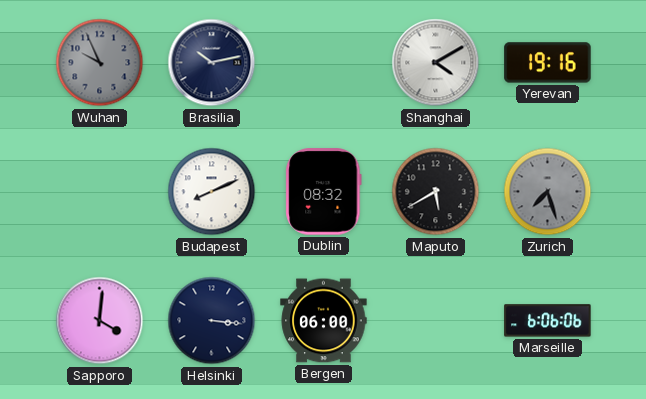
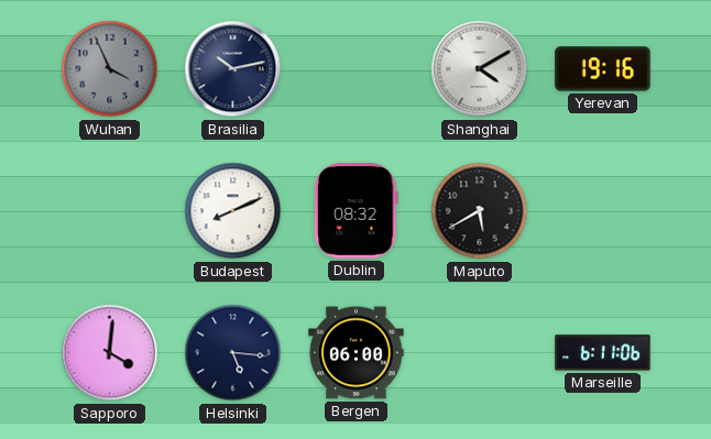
Wuhan: 9:56 -> 3:56
Zurich: 7:27 -> none
Helsinki: 3:16 -> 5:16
Marseille: 6:06 -> 6:11
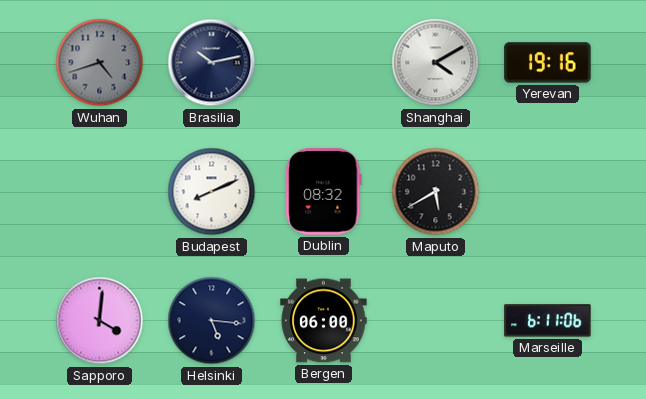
Wuhan: 3:56 -> 4:42
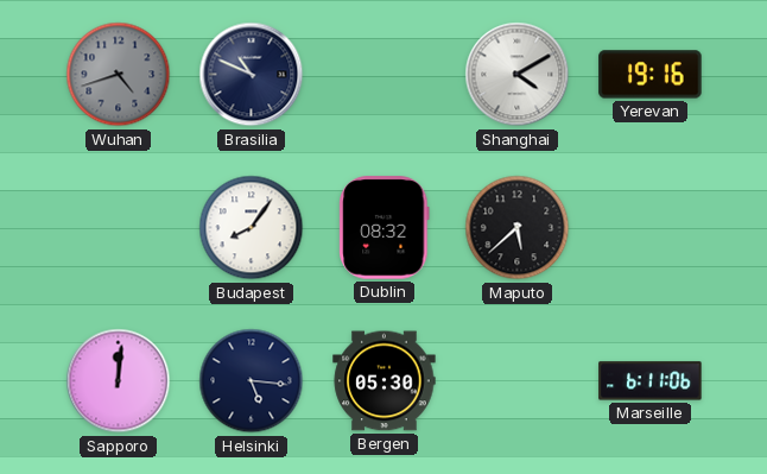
Brasilia: 10:13 -> 10:49
Budapest: 8:11 -> 8:06
Maputo: 5:40 -> 5:38
Sapporo: 4:01 -> 12:01
Bergen: 06:00 -> 05:30
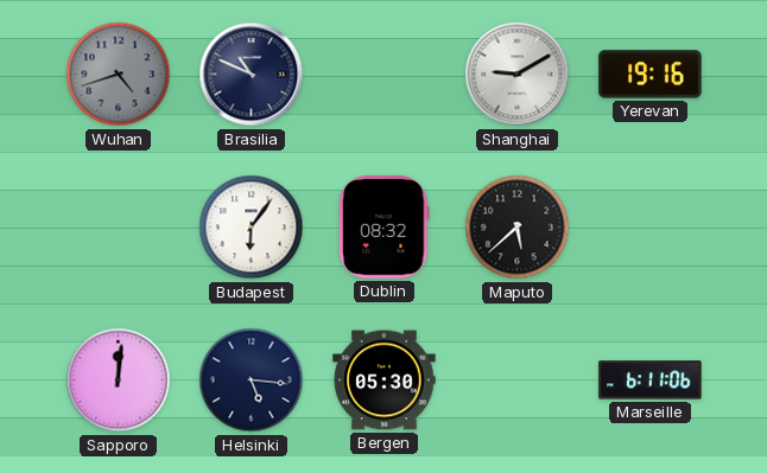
Shanghai: 4:10 -> 9:10
Budapest: 8:06 -> 6:06
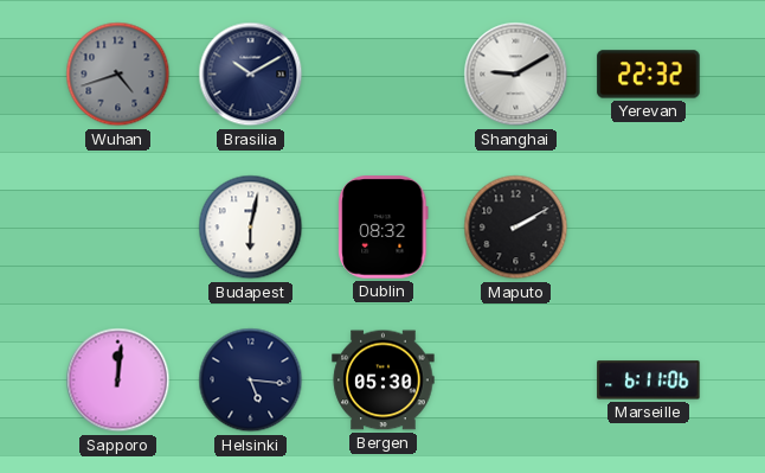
Brasilia: 10:49 -> 10:10
Yerevan: 19:16 -> 22:32
Budapest: 6:06 -> 6:02
Maputo: 5:38 -> 2:10
